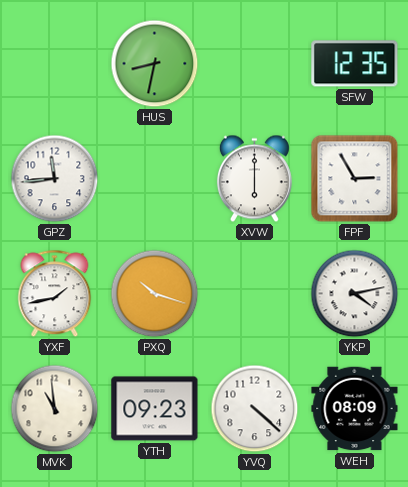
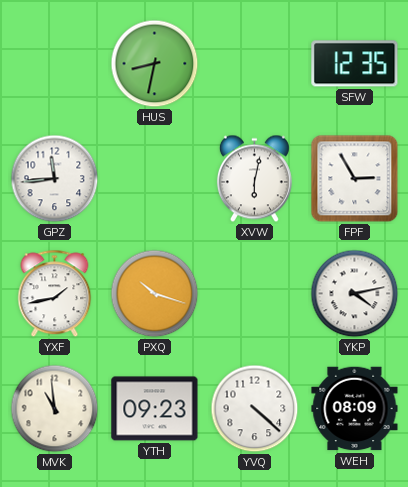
XVW: 6:00 -> 6:02
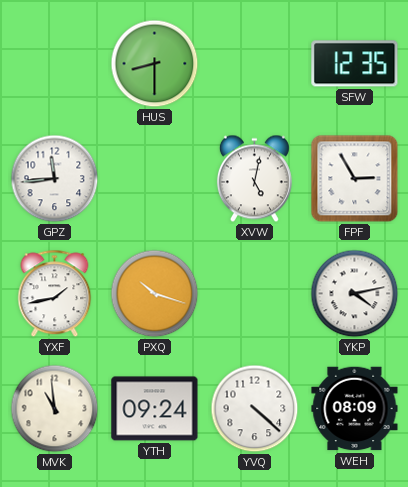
HUS: 8:32 -> 8:30
XVW: 6:02 -> 5:02
YTH: 09:23 -> 09:24
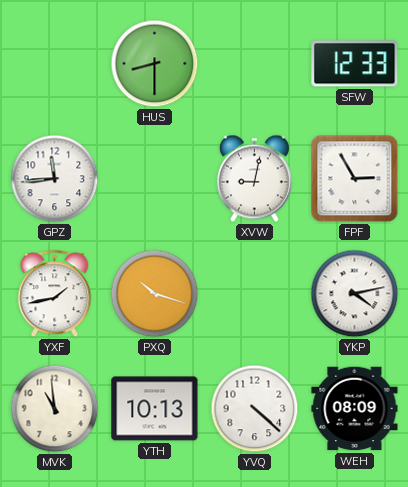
SFW: 12:35 -> 12:33
XVW: 5:02 -> 9:02
YTH: 09:24 -> 10:13
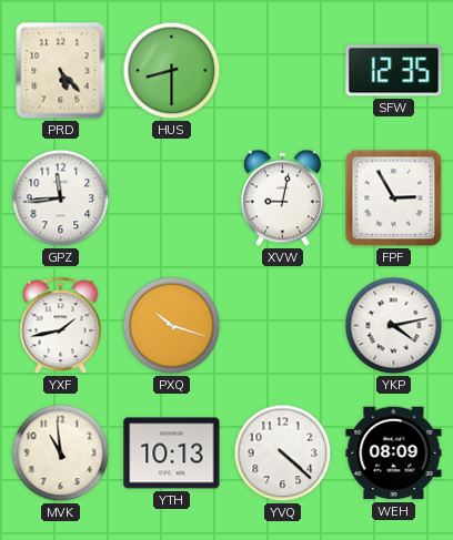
PRD: none -> 5:23
SFW: 12:33 -> 12:35
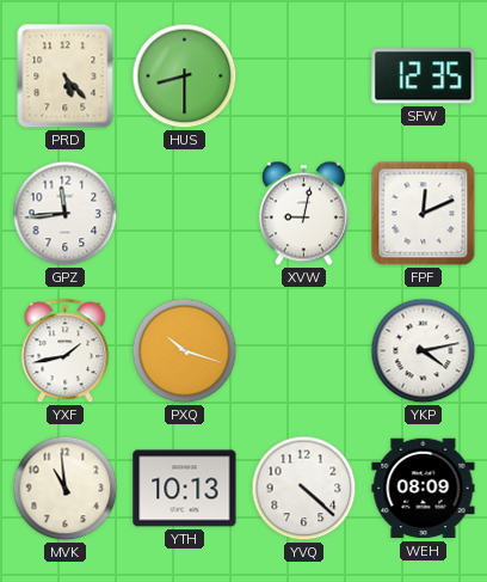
FPF: 2:55 -> 12:11
